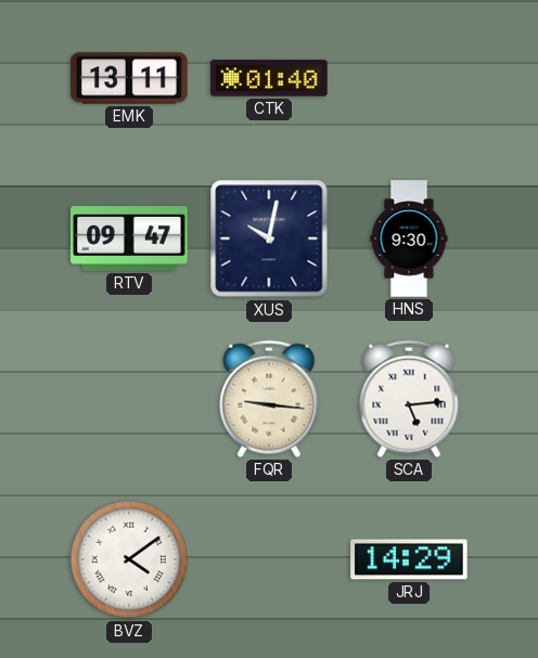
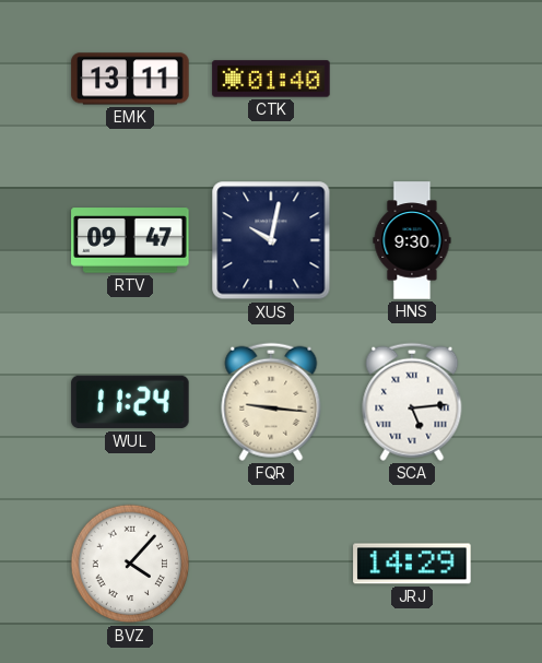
WUL: none -> 11:24
BVZ: 4:09 -> 4:07
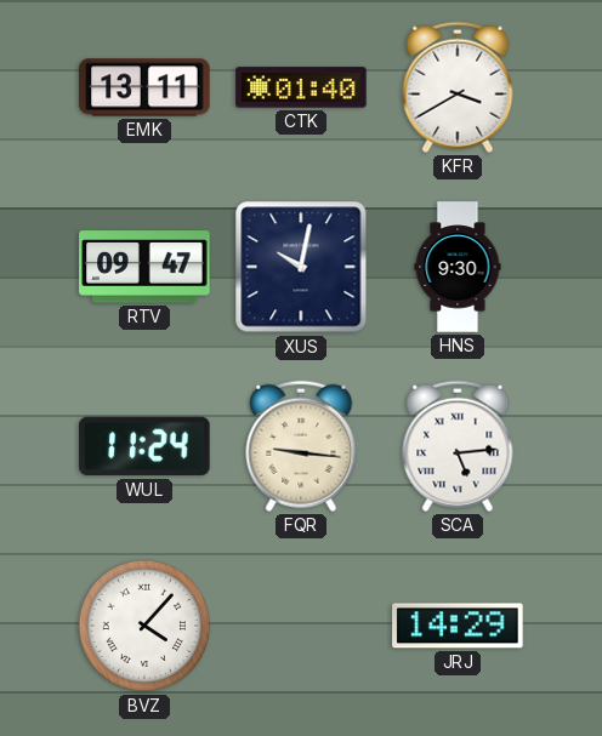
KFR: none -> 3:40
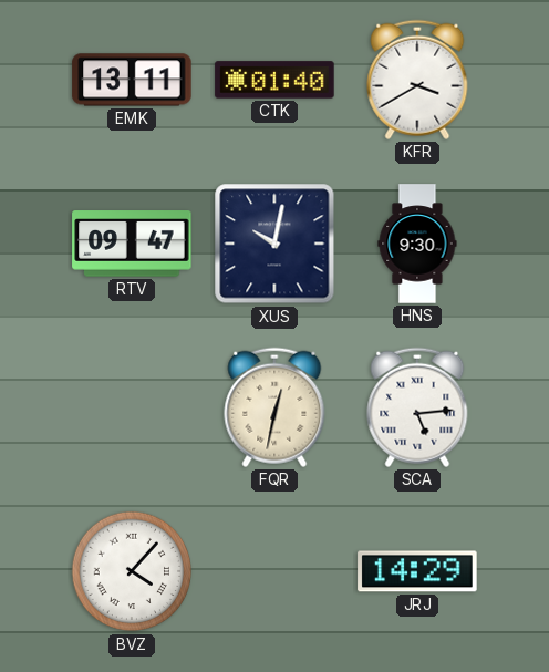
WUL: 11:24 -> none
FQR: 9:16 -> 12:32
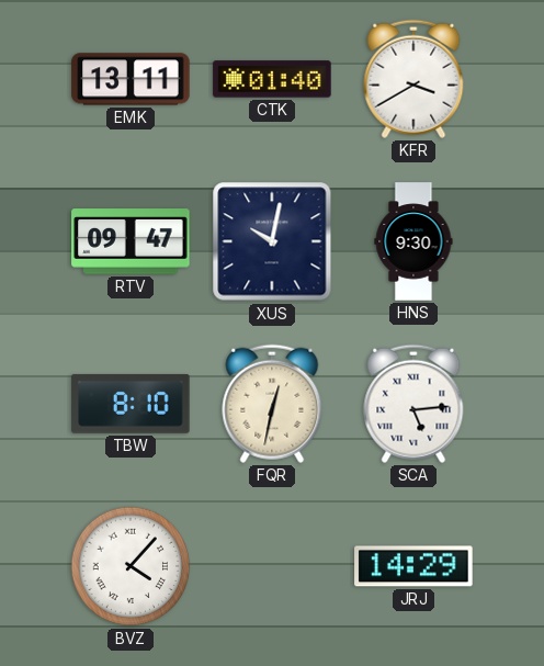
TBW: none -> 8:10
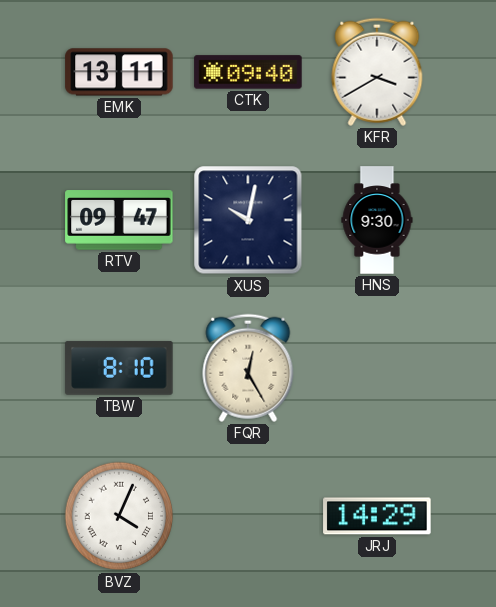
CTK: 01:40 -> 09:40
FQR: 12:32 -> 12:25
SCA: 5:14 -> none
BVZ: 4:07 -> 4:04
